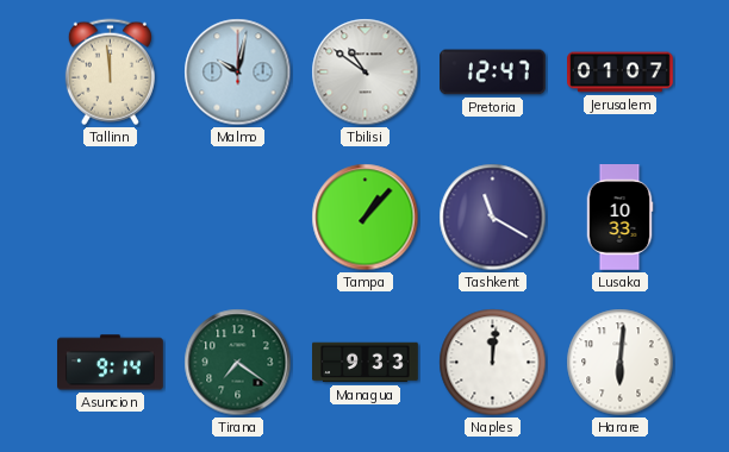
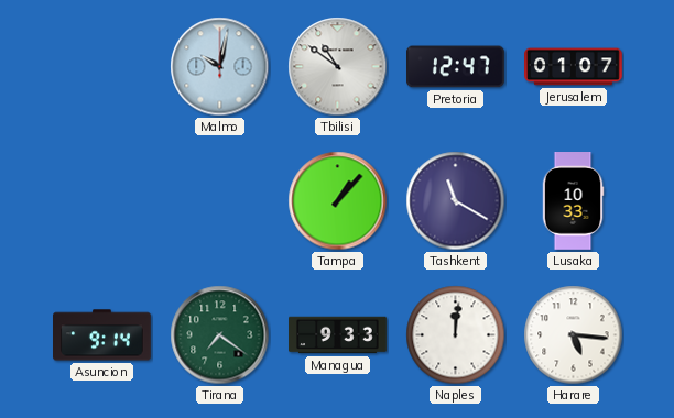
Tallinn: 11:59 -> none
Harare: 6:01 -> 5:16
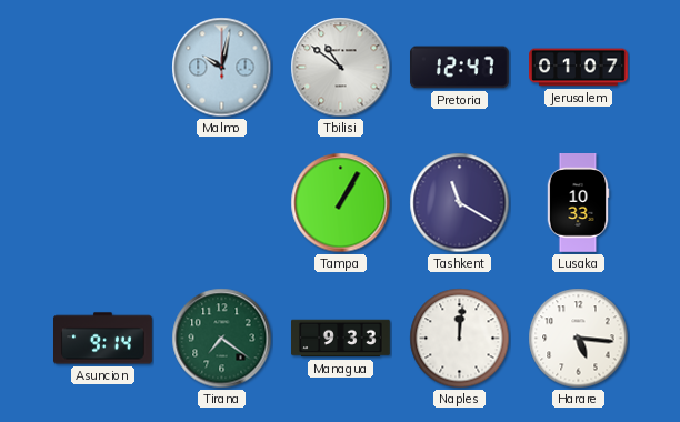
Tampa: 1:07 -> 1:05
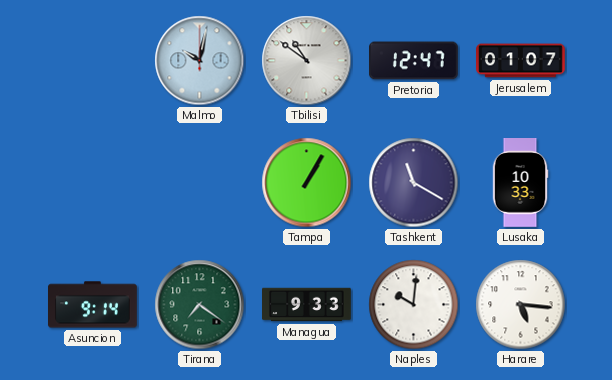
Naples: 12:01 -> 10:01
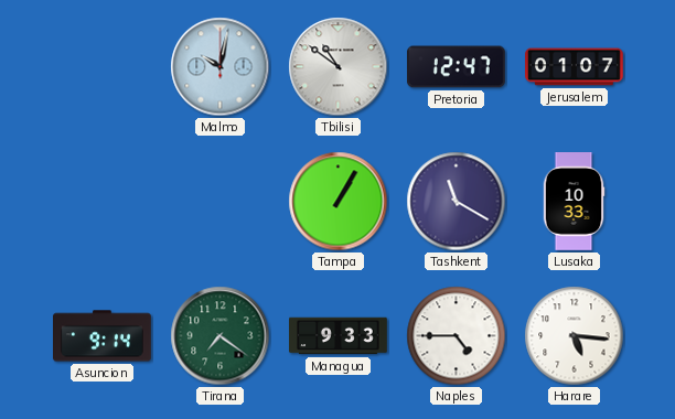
Naples: 10:01 -> 4:45
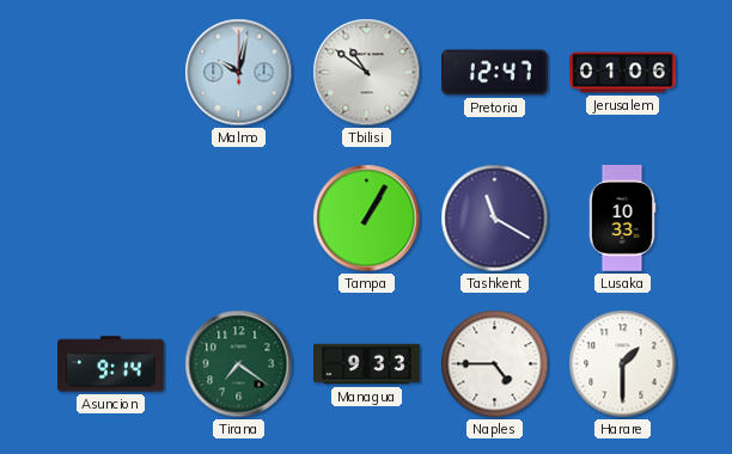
Jerusalem: 01:07 -> 01:06
Harare: 5:16 -> 1:30
